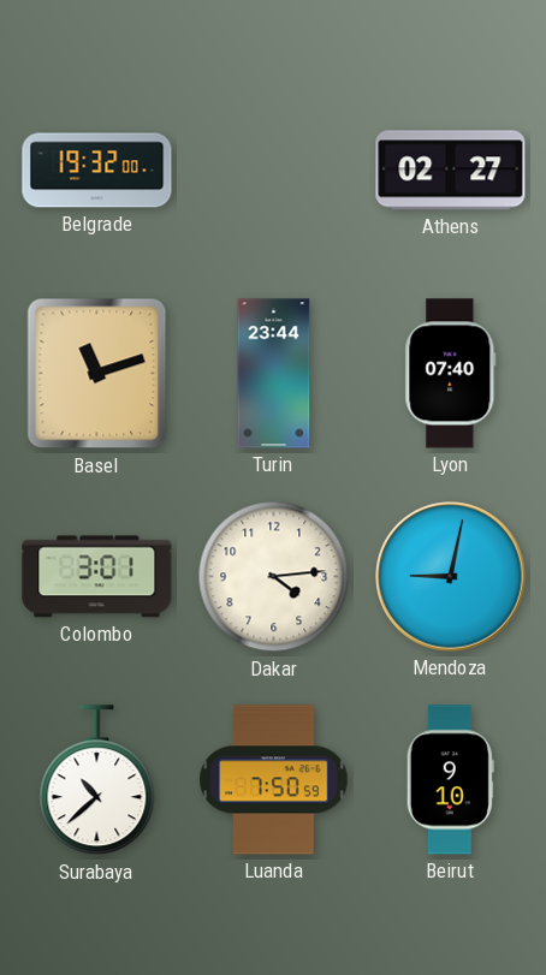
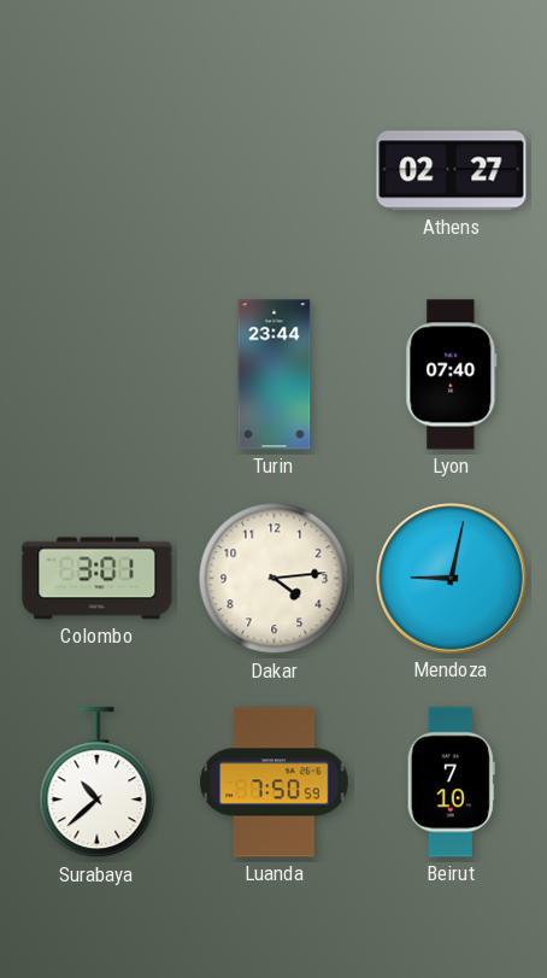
Belgrade: 19:32 -> none
Basel: 11:12 -> none
Beirut: 9:10 -> 7:10
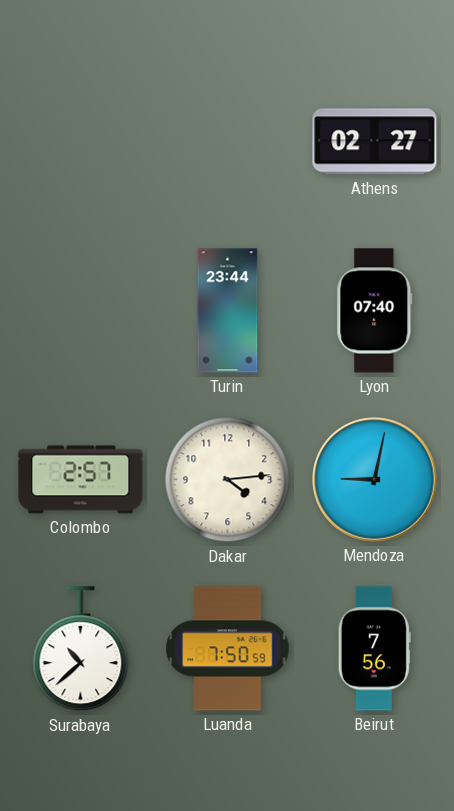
Colombo: 3:01 -> 2:57
Beirut: 7:10 -> 7:56
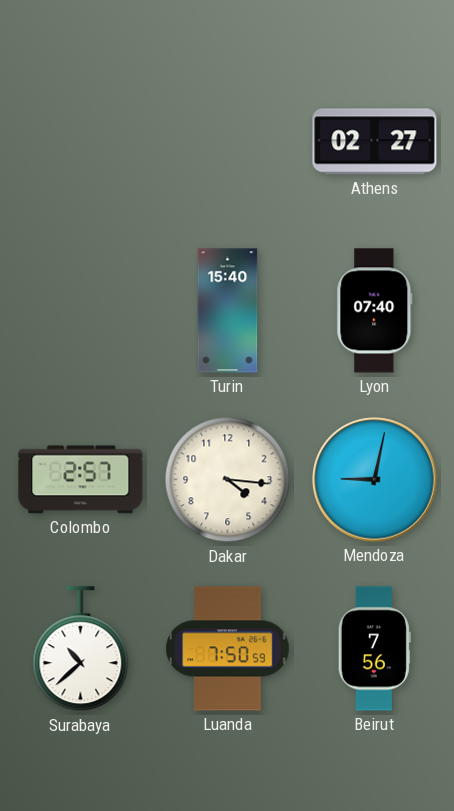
Turin: 23:44 -> 15:40
Dakar: 4:14 -> 4:16
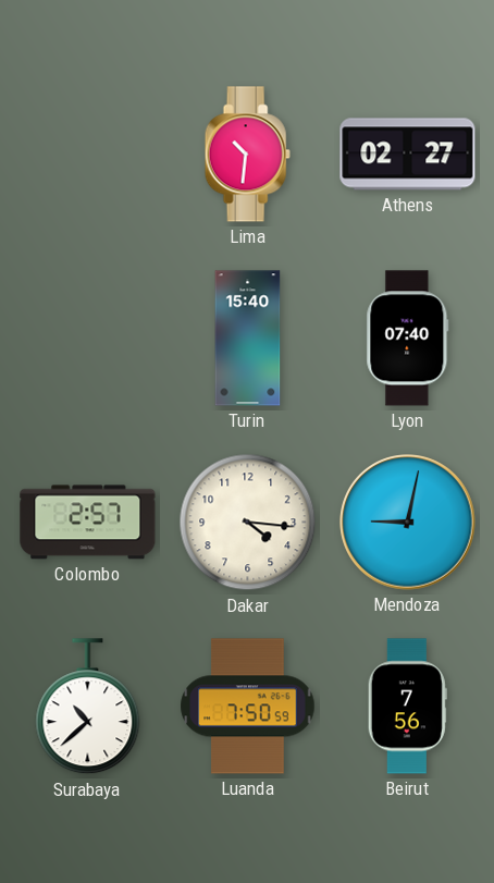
Lima: none -> 10:31
